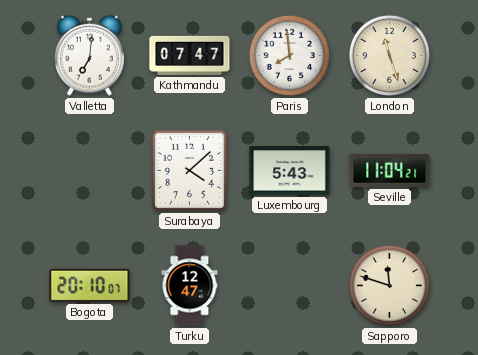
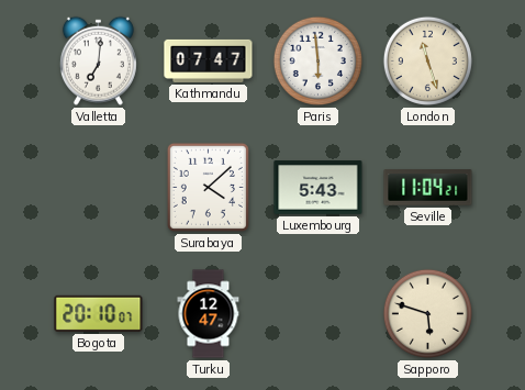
Paris: 7:59 -> 5:59
Sapporo: 11:48 -> 5:48
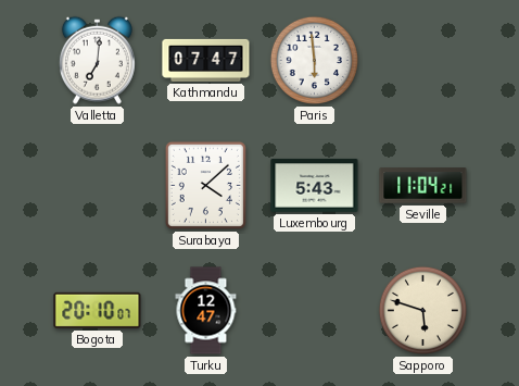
London: 11:27 -> none
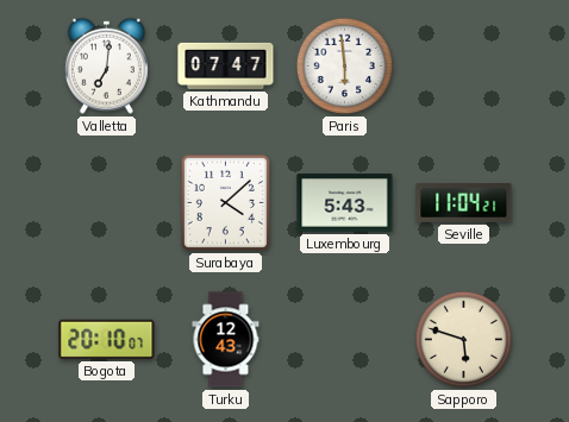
Turku: 12:47 -> 12:43
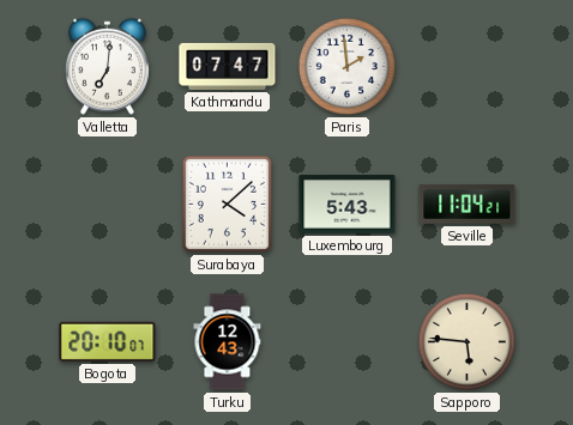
Paris: 5:59 -> 1:59
Sapporo: 5:48 -> 5:46
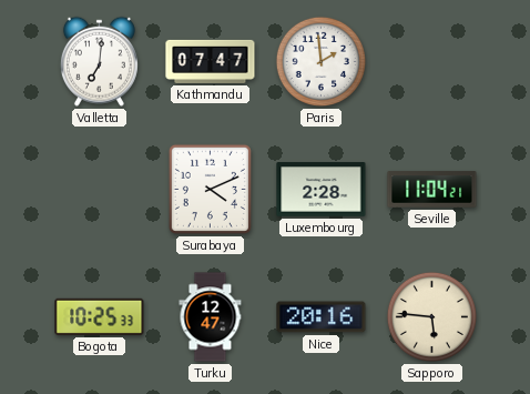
Surabaya: 4:08 -> 4:11
Luxembourg: 5:43 -> 2:28
Bogota: 20:10 -> 10:25
Turku: 12:43 -> 12:47
Nice: none -> 20:16
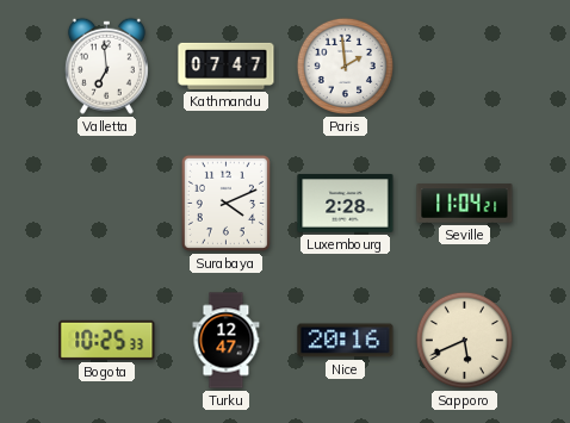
Valletta: 7:01 -> 6:59
Sapporo: 5:46 -> 5:41
